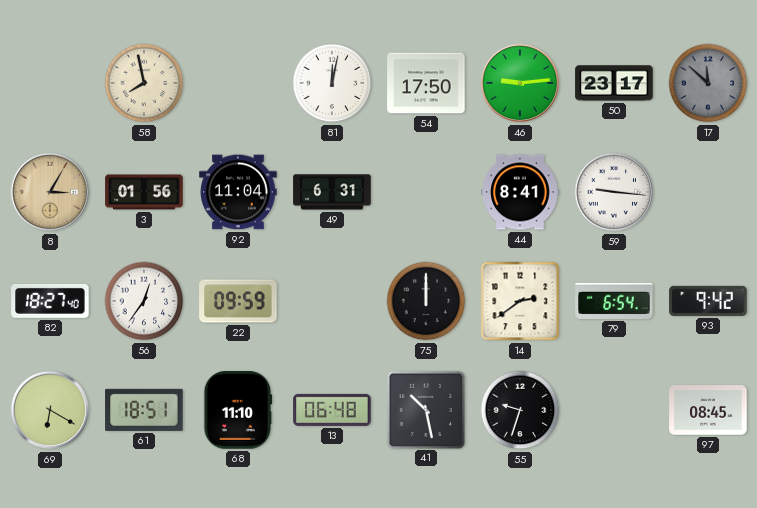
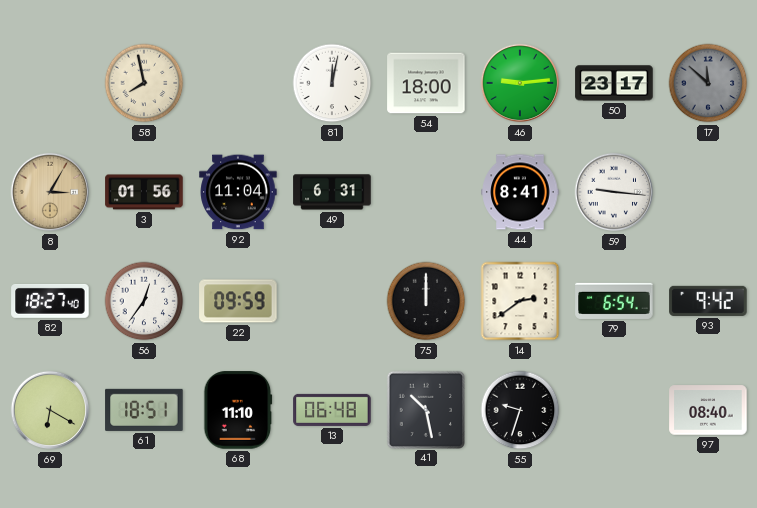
54: 17:50 -> 18:00
97: 08:45 -> 08:40
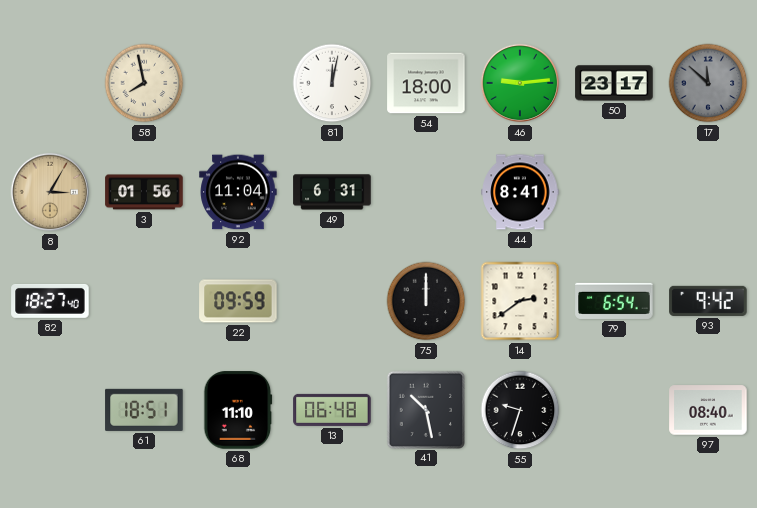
59: 9:16 -> none
56: 12:36 -> none
69: 6:20 -> none
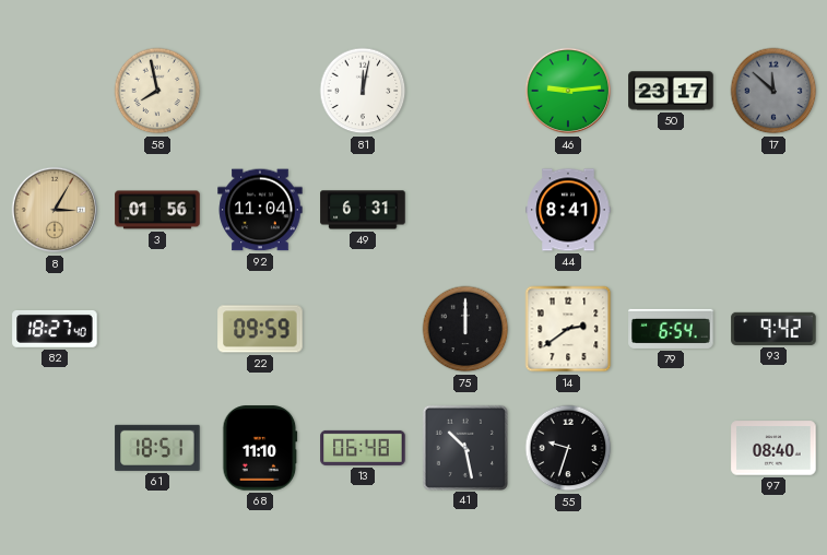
54: 18:00 -> none
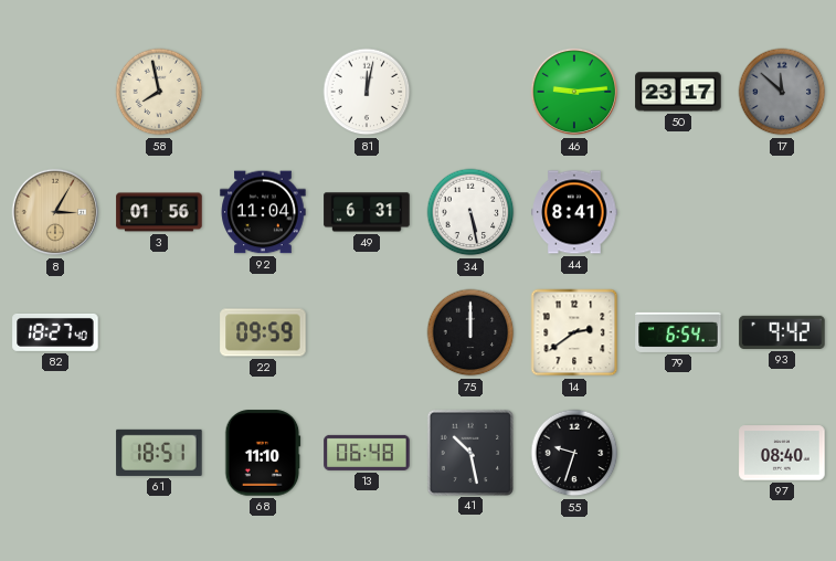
34: none -> 5:28
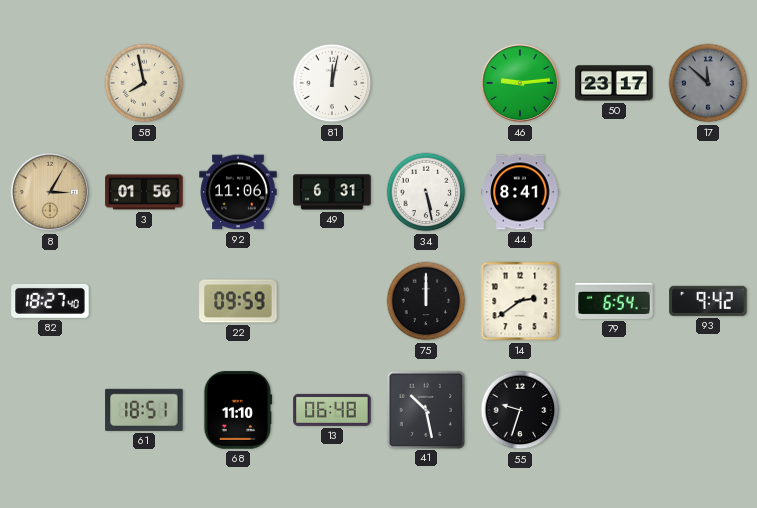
92: 11:04 -> 11:06
97: 08:40 -> none
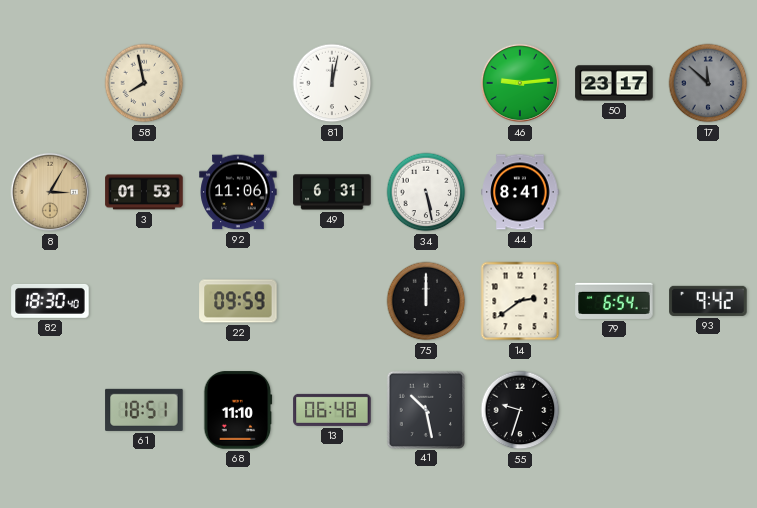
3: 01:56 -> 01:53
82: 18:27 -> 18:30
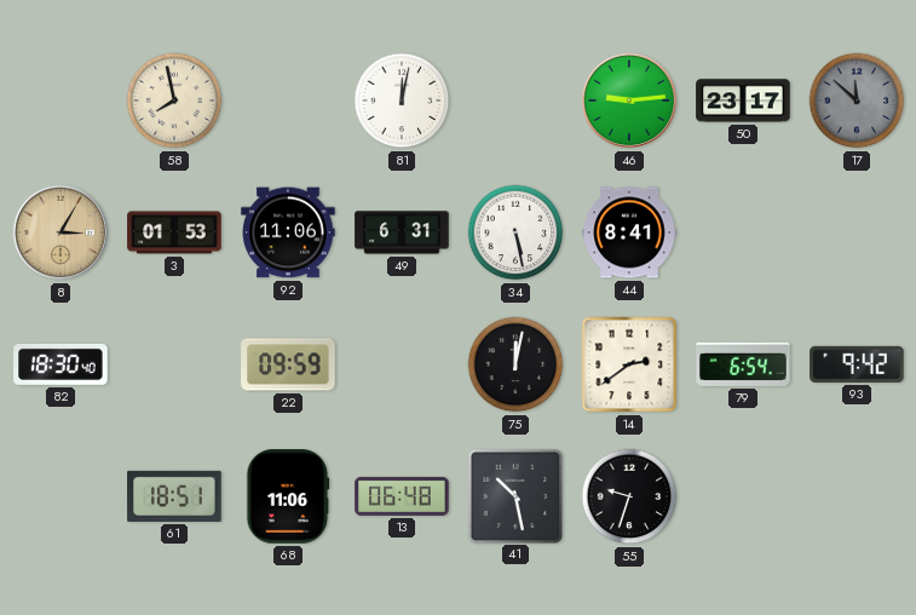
75: 12:00 -> 12:02
68: 11:10 -> 11:06
